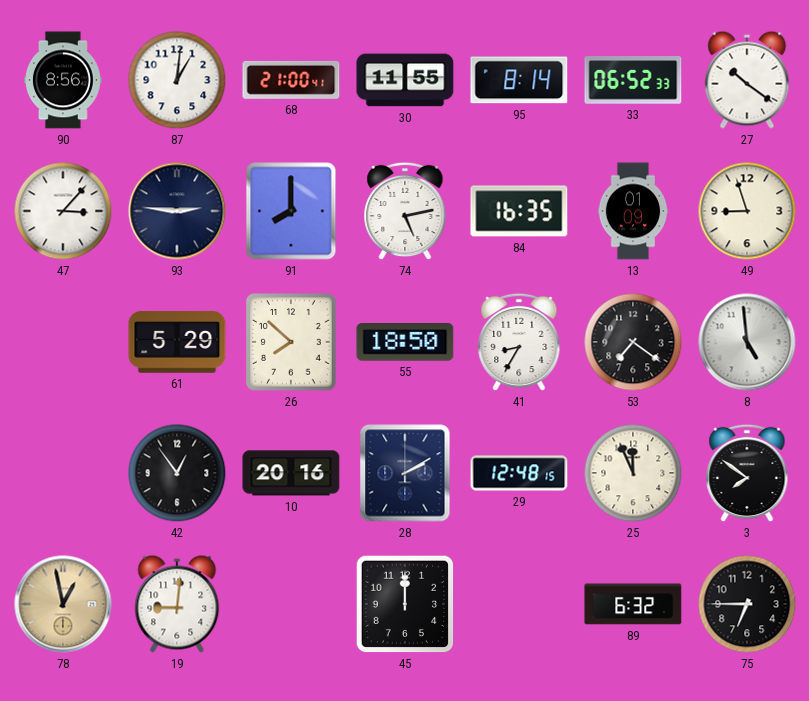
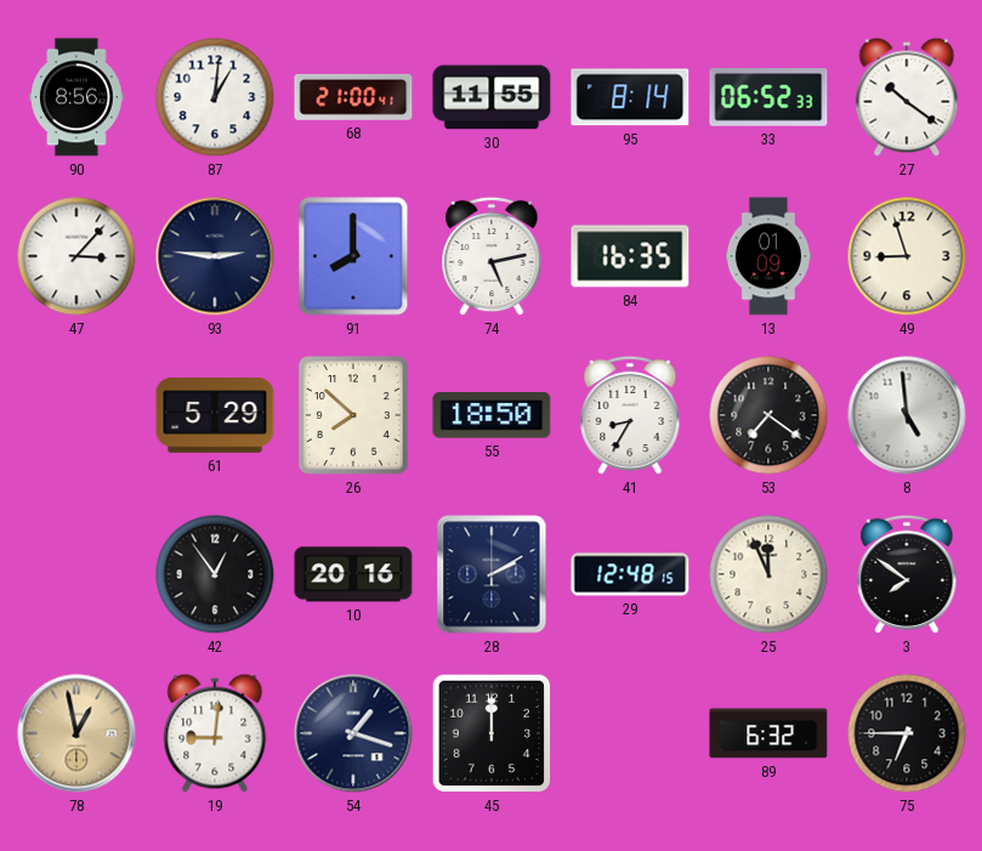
54: none -> 1:18
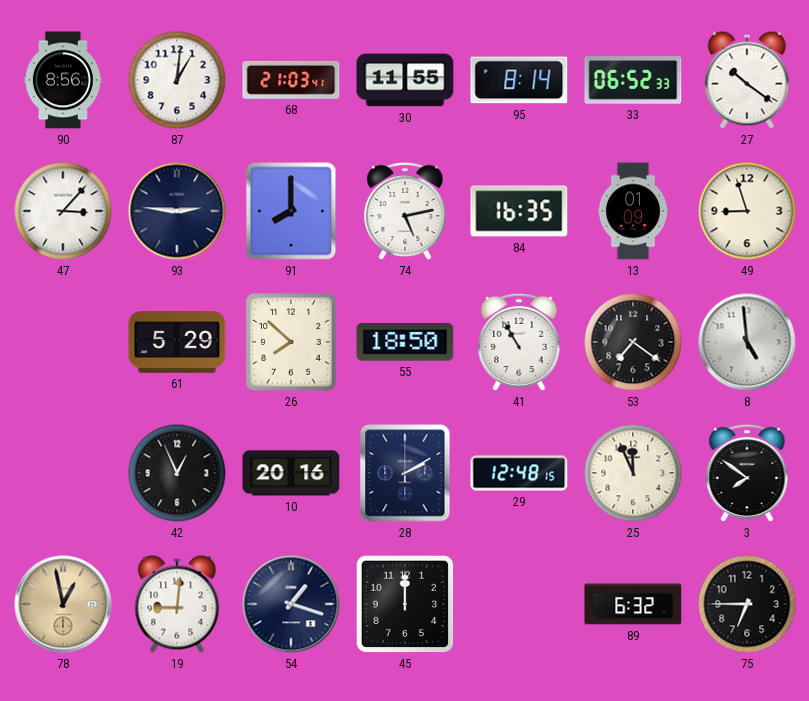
68: 21:00 -> 21:03
41: 8:35 -> 10:55
42: 12:54 -> 12:56
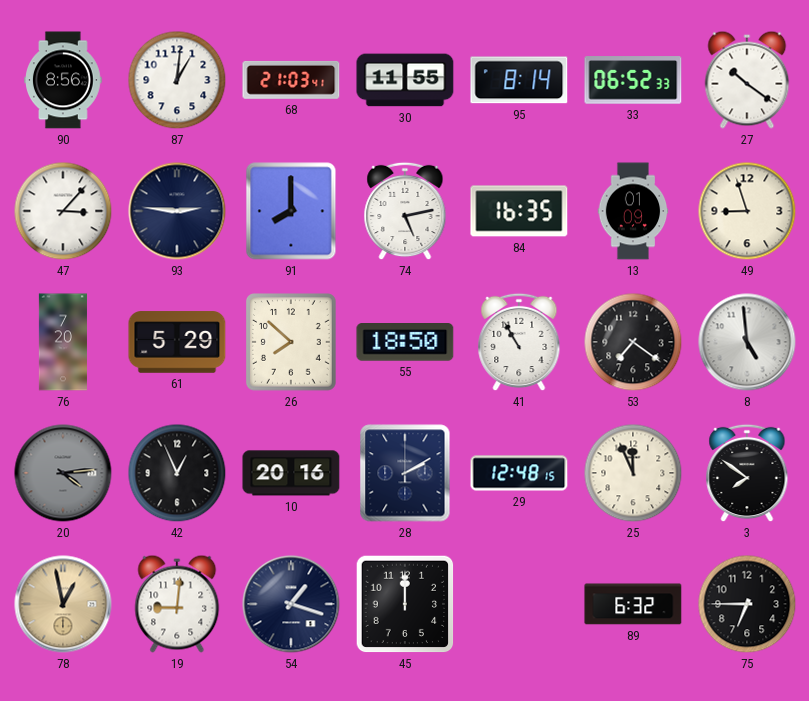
76: none -> 7:20
20: none -> 4:14
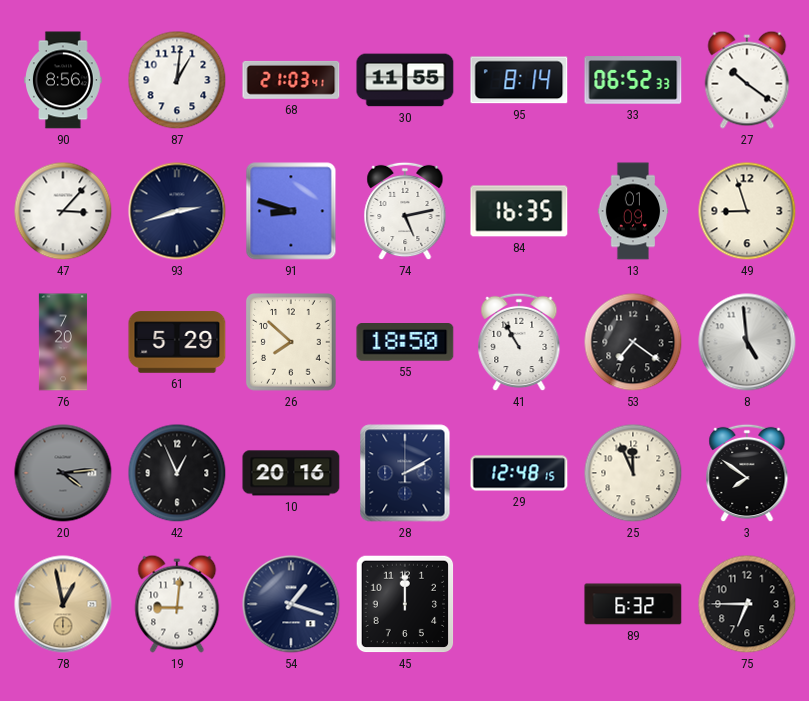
93: 2:46 -> 2:42
91: 8:00 -> 8:48
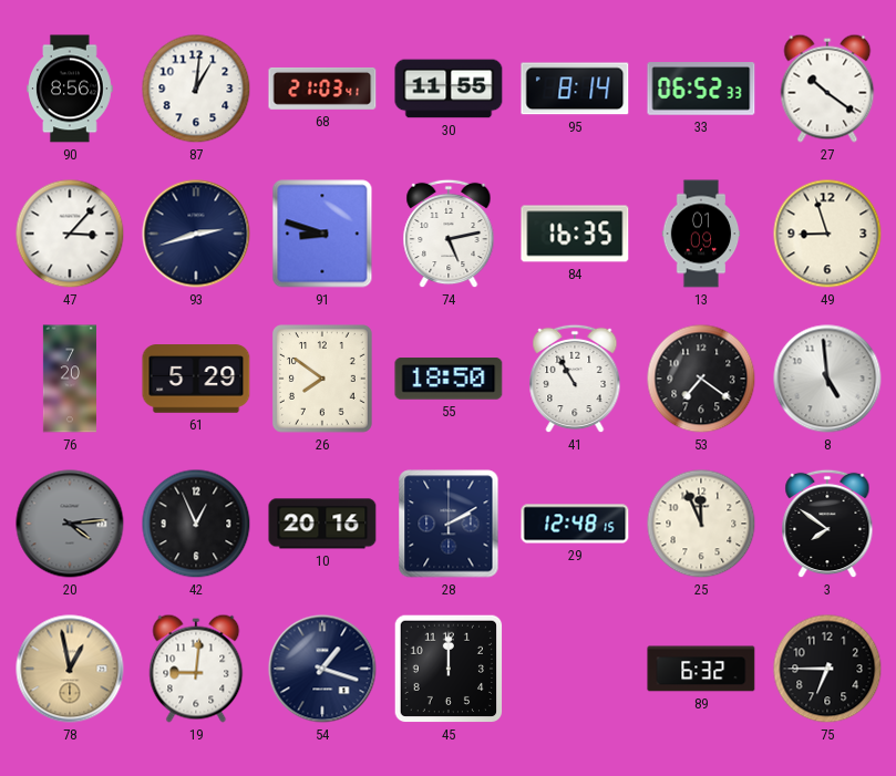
26: 7:52 -> 7:51
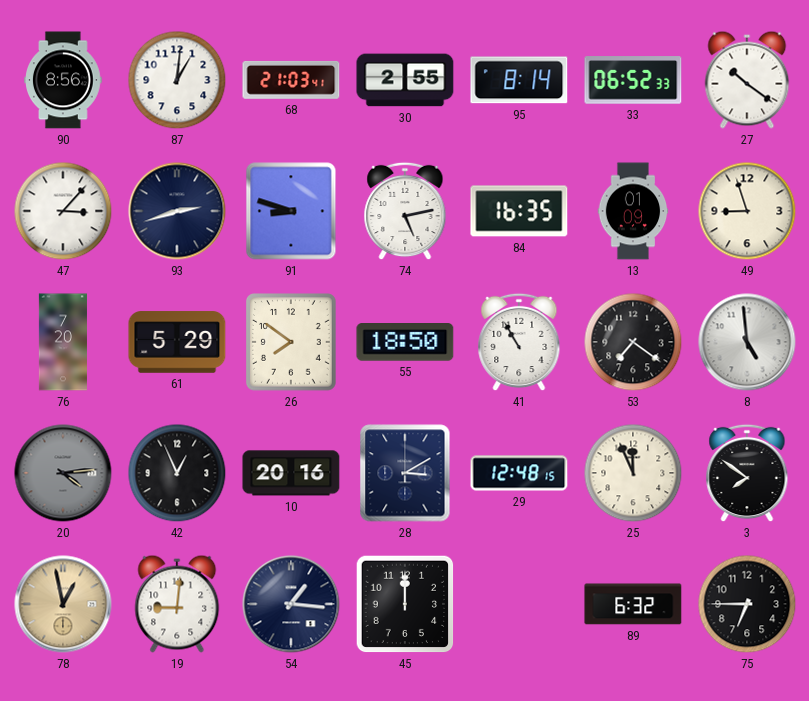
30: 11:55 -> 2:55
28: 2:10 -> 3:10
54: 1:18 -> 1:16
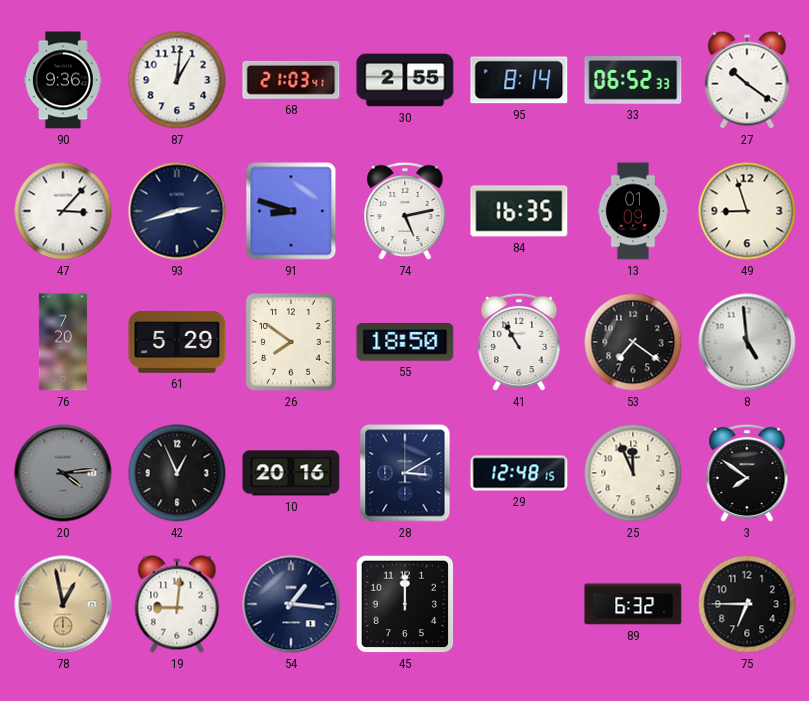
90: 8:56 -> 9:36
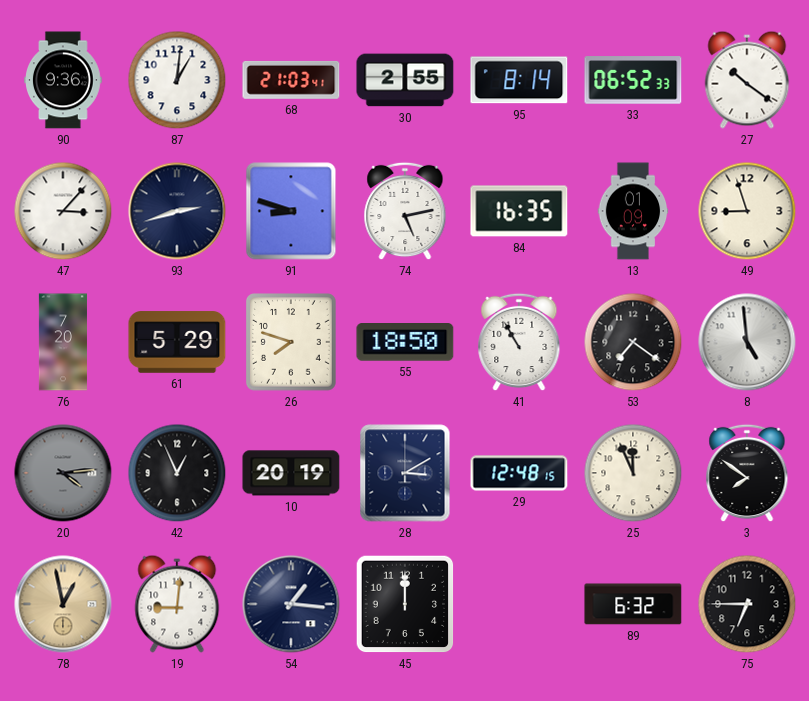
26: 7:51 -> 7:48
10: 20:16 -> 20:19
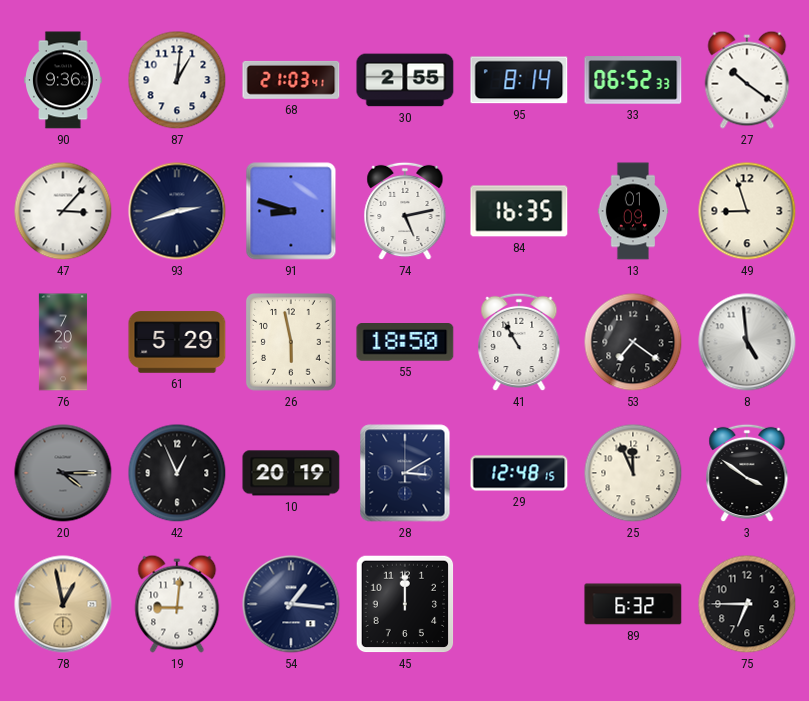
26: 7:48 -> 5:58
20: 4:14 -> 4:15
3: 7:51 -> 3:51
